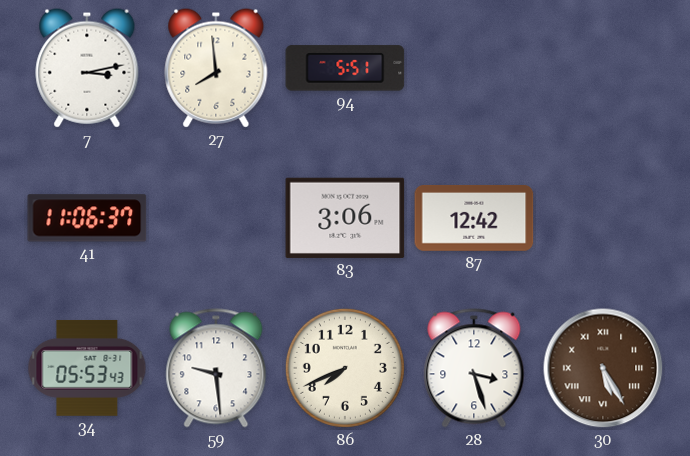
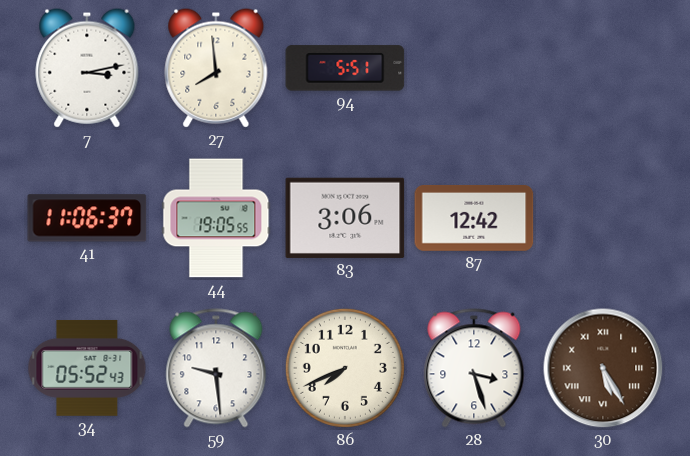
44: none -> 19:05
34: 05:53 -> 05:52
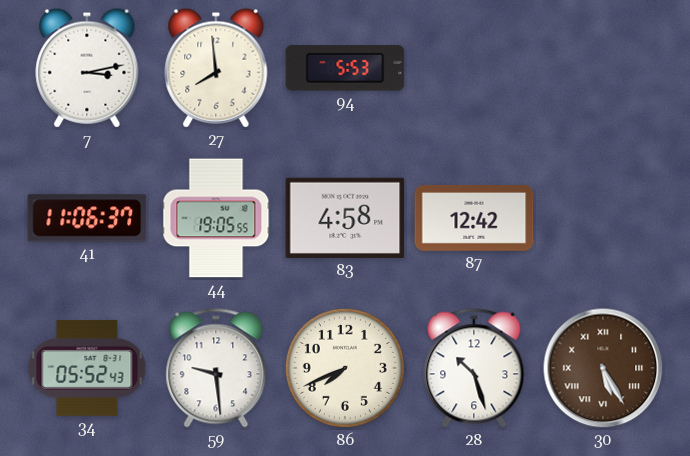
94: 5:51 -> 5:53
83: 3:06 -> 4:58
28: 3:27 -> 10:27
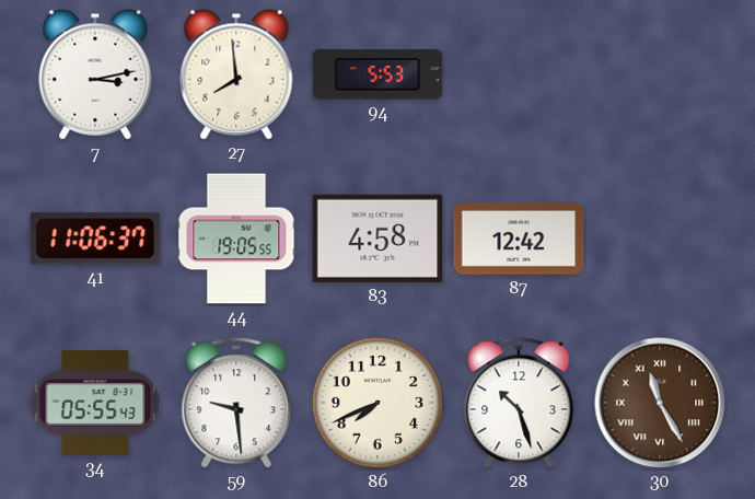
34: 05:52 -> 05:55
30: 5:25 -> 11:25
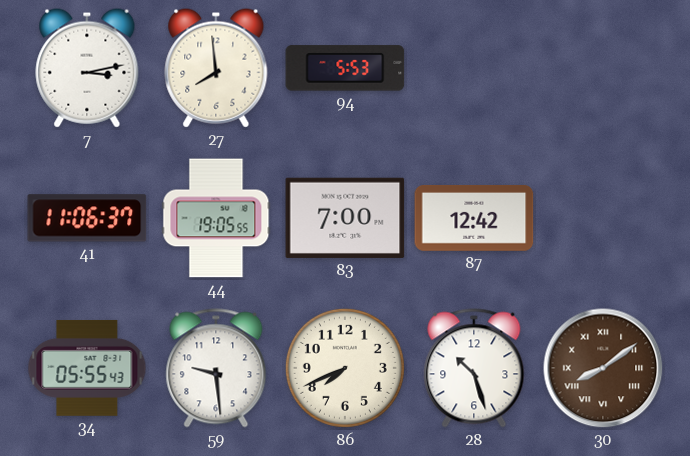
83: 4:58 -> 7:00
30: 11:25 -> 8:09
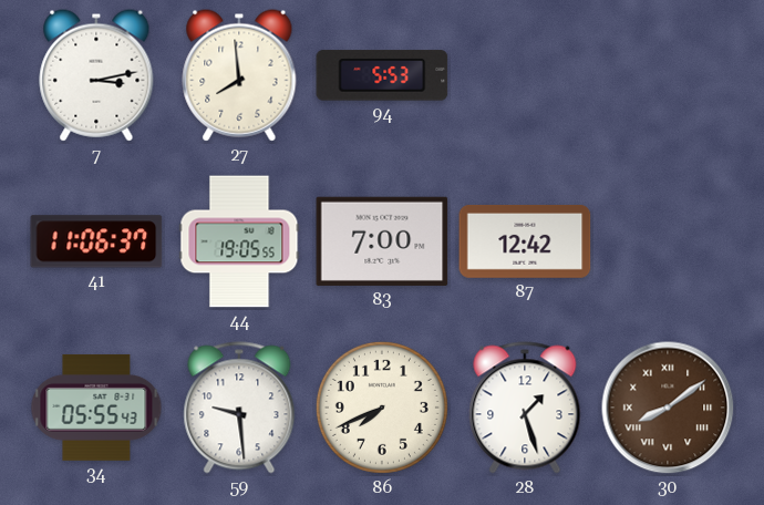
28: 10:27 -> 1:27
